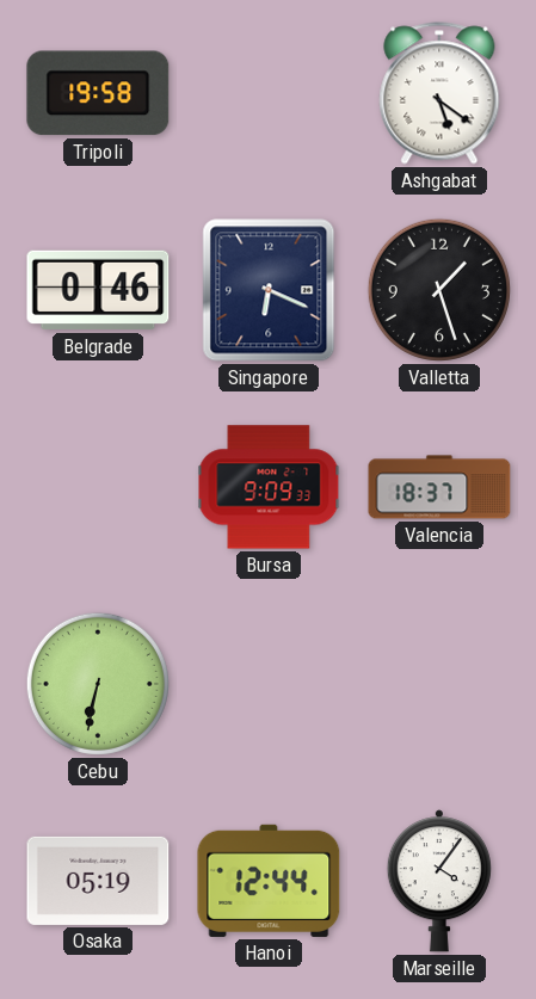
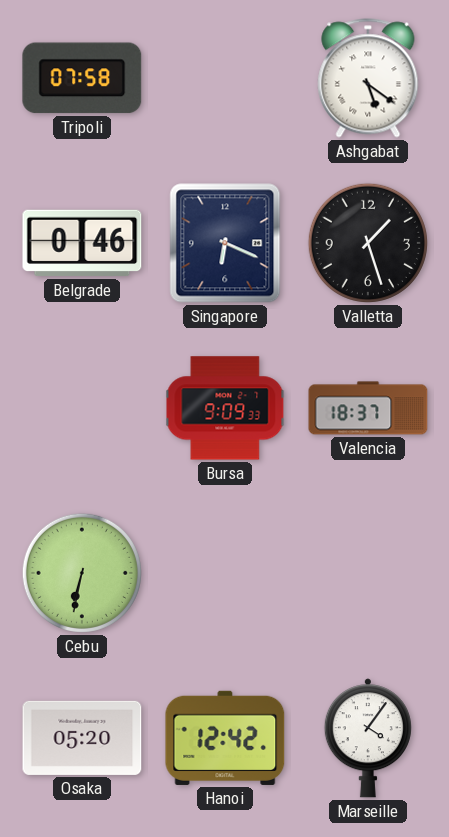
Tripoli: 19:58 -> 07:58
Osaka: 05:19 -> 05:20
Hanoi: 12:44 -> 12:42
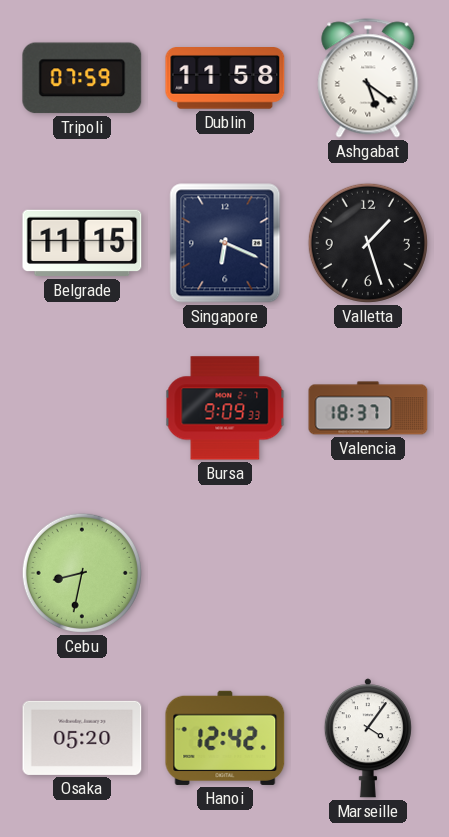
Tripoli: 07:58 -> 07:59
Dublin: none -> 11:58
Belgrade: 0:46 -> 11:15
Cebu: 6:32 -> 8:32
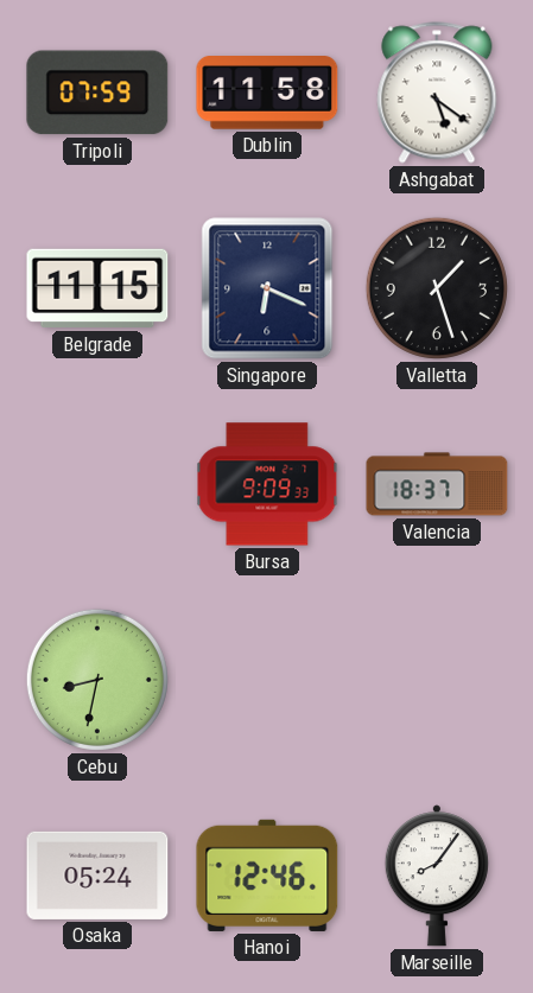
Osaka: 05:20 -> 05:24
Hanoi: 12:42 -> 12:46
Marseille: 4:06 -> 8:06
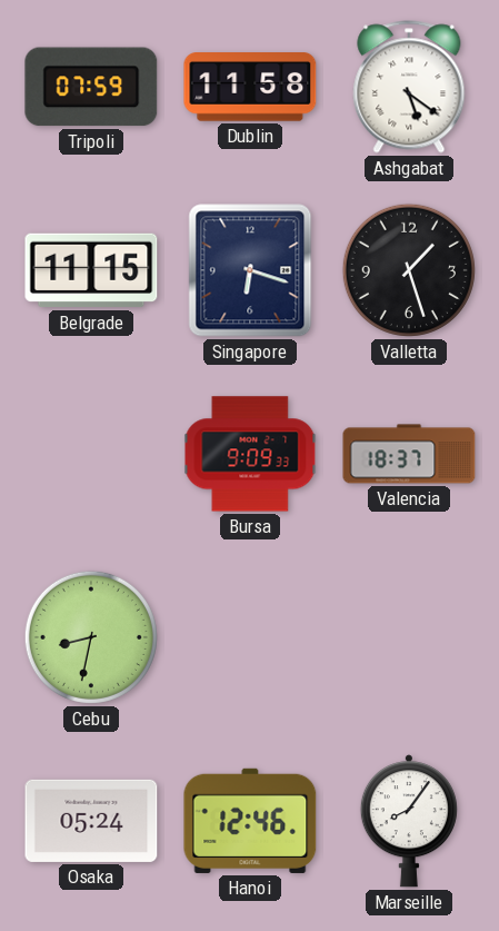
Singapore: 6:19 -> 6:18
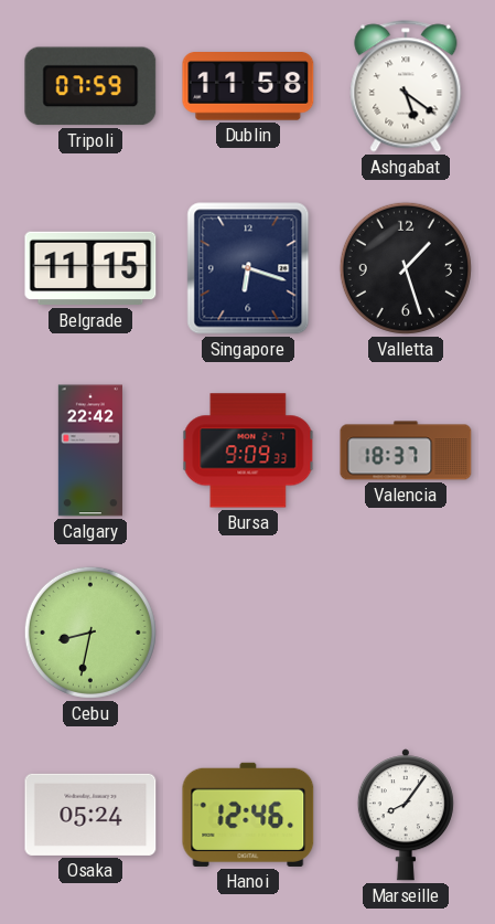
Calgary: none -> 22:42
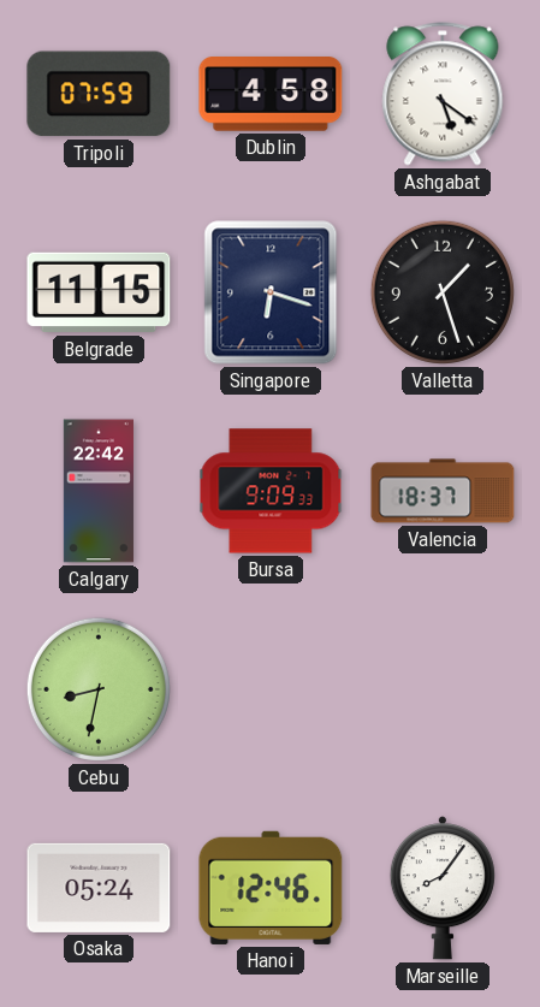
Dublin: 11:58 -> 4:58
